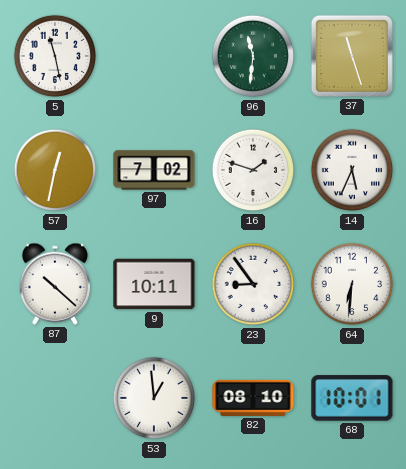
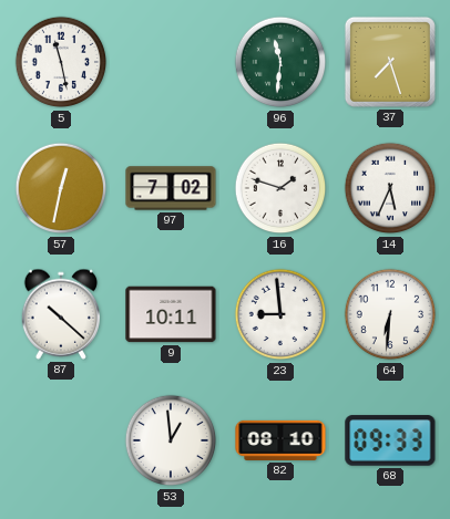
37: 11:27 -> 7:27
23: 8:54 -> 8:59
68: 10:01 -> 09:33
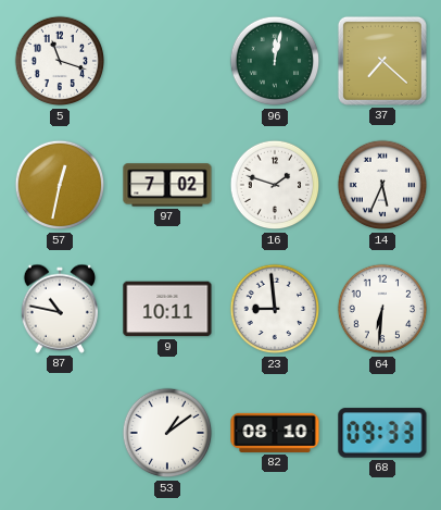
5: 11:28 -> 11:18
96: 11:31 -> 12:02
37: 7:27 -> 7:22
87: 10:22 -> 10:47
53: 12:59 -> 1:09
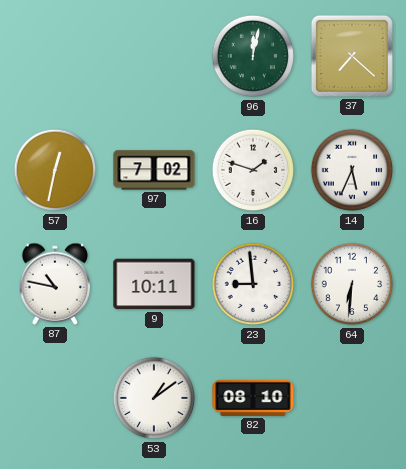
5: 11:18 -> none
68: 09:33 -> none
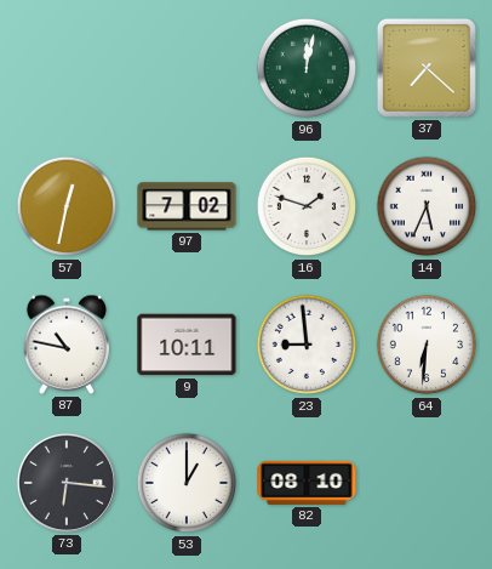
73: none -> 6:16
53: 1:09 -> 1:00
